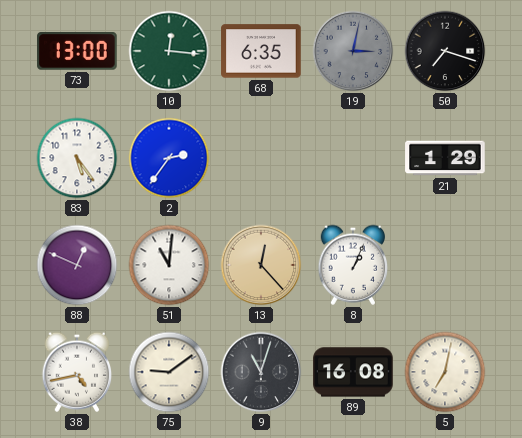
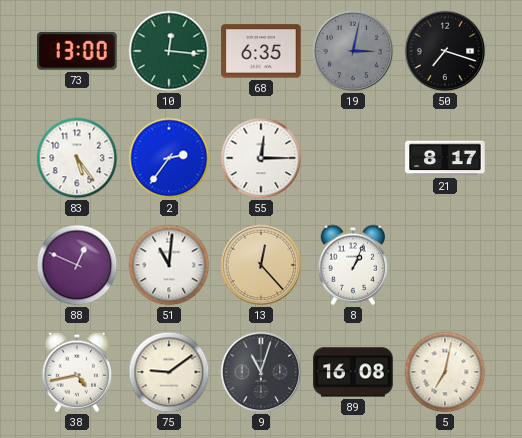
55: none -> 12:15
21: 1:29 -> 8:17
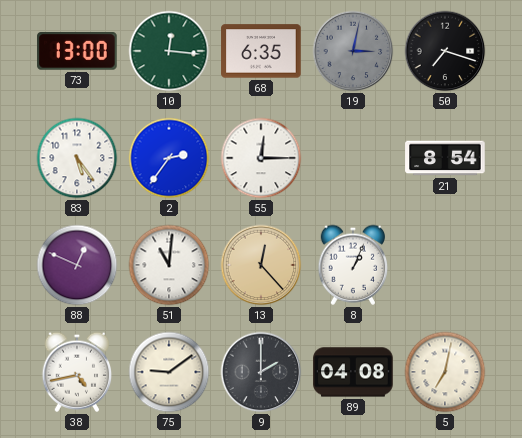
21: 8:17 -> 8:54
9: 11:03 -> 2:00
89: 16:08 -> 04:08
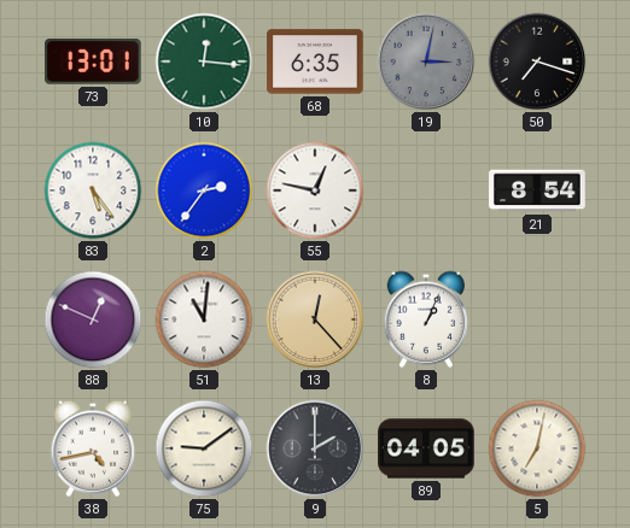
73: 13:00 -> 13:01
55: 12:15 -> 12:47
89: 04:08 -> 04:05
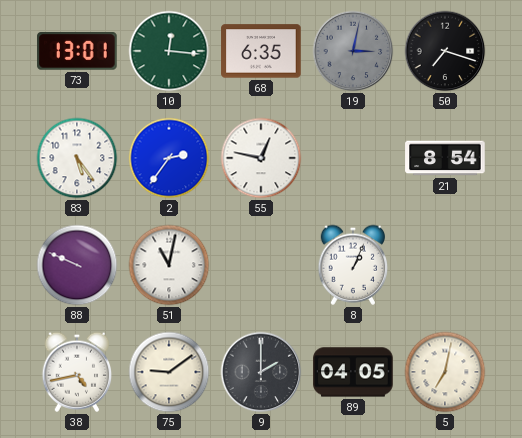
88: 12:49 -> 9:49
51: 11:01 -> 11:02
13: 12:23 -> none
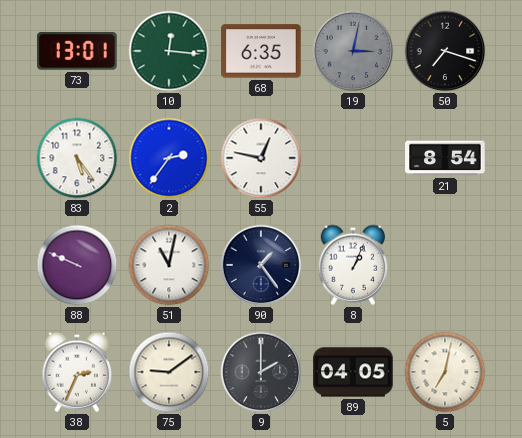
90: none -> 1:24
38: 4:43 -> 2:34
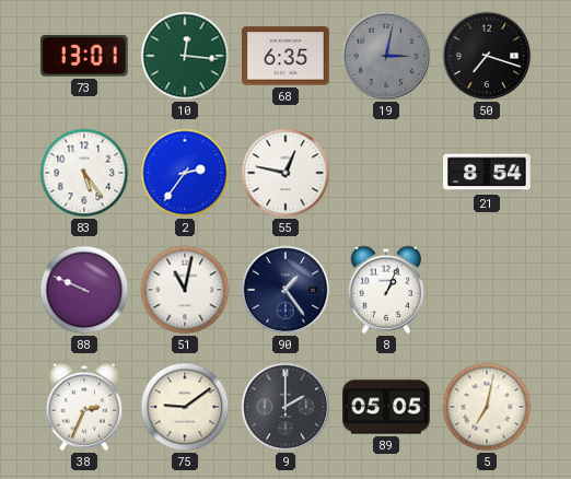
89: 04:05 -> 05:05
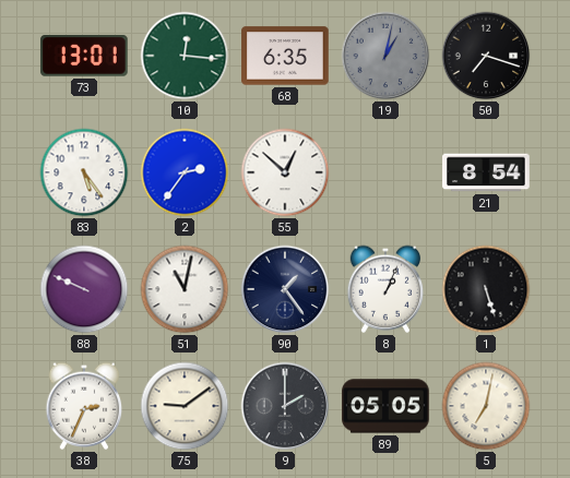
19: 3:02 -> 1:02
55: 12:47 -> 12:52
1: none -> 5:27
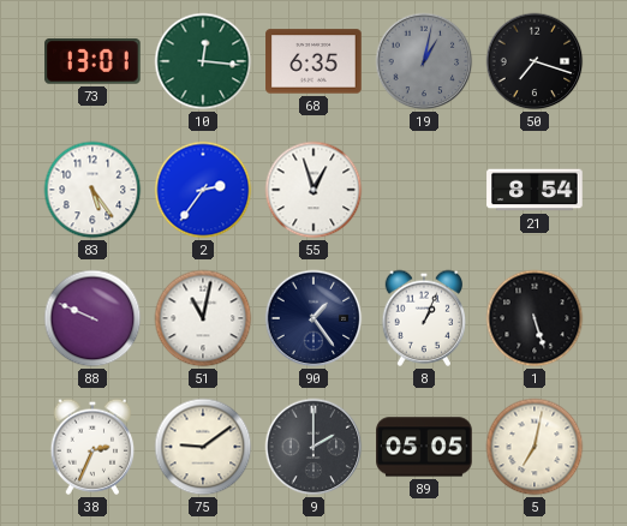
55: 12:52 -> 12:57
